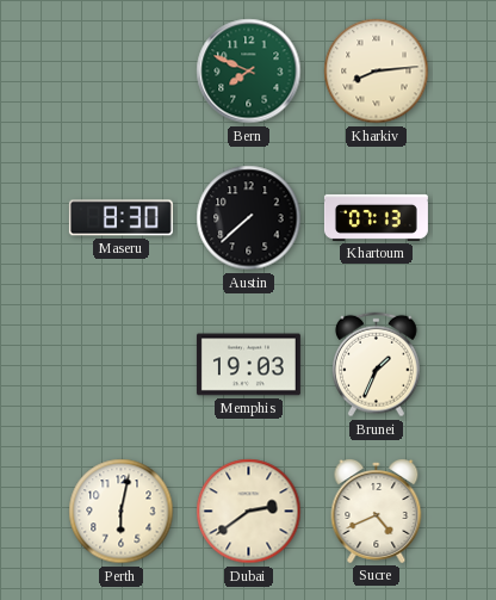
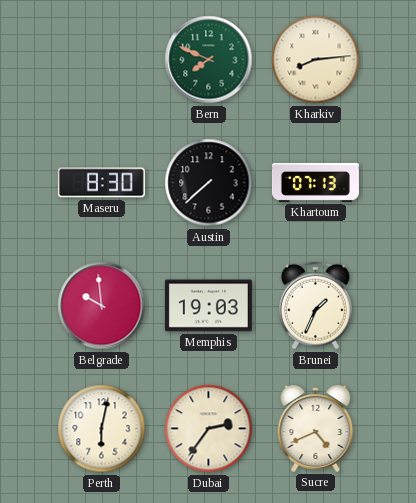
Belgrade: none -> 9:59
Dubai: 2:39 -> 2:36
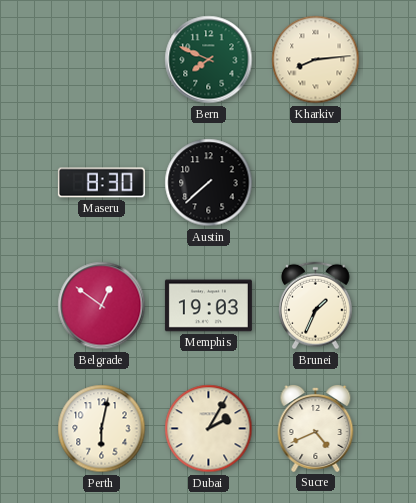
Khartoum: 07:13 -> none
Belgrade: 9:59 -> 12:51
Dubai: 2:36 -> 2:05
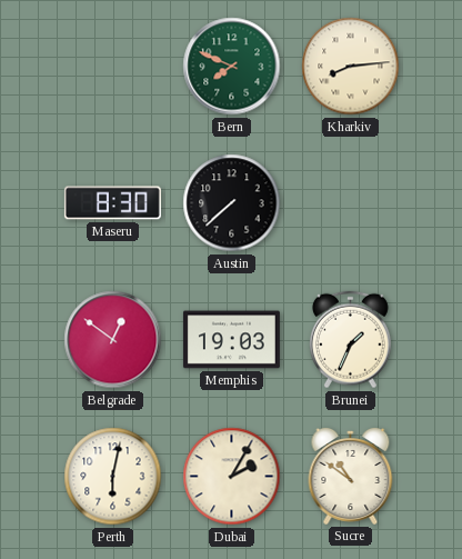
Sucre: 4:41 -> 10:51
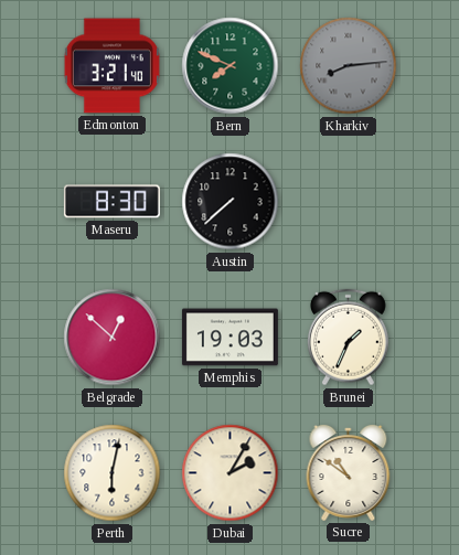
Edmonton: none -> 3:21
Kharkiv dial: cream -> grey
Belgrade: 12:51 -> 12:52
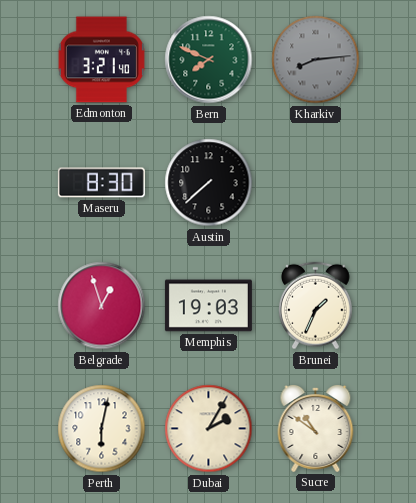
Belgrade: 12:52 -> 12:57
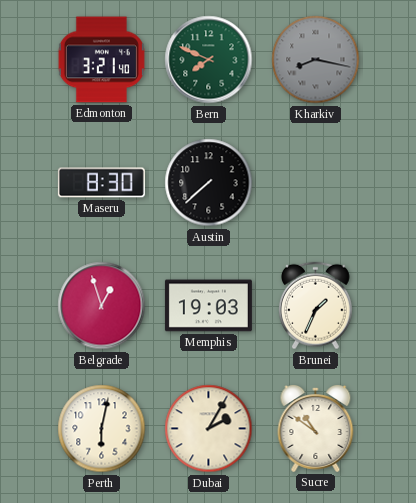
Kharkiv: 8:14 -> 8:17
